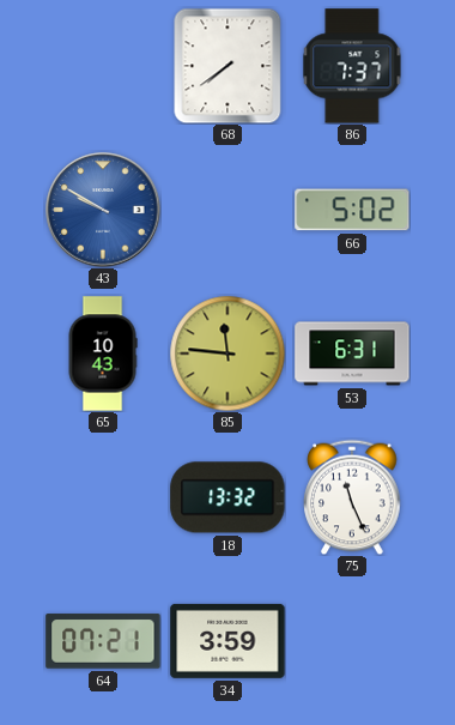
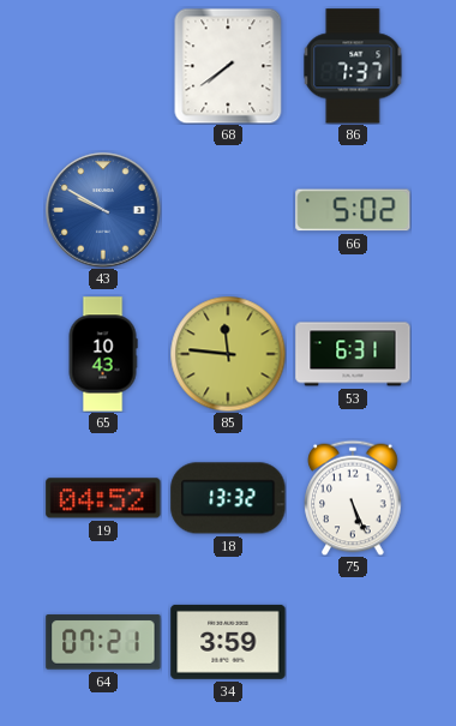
19: none -> 04:52
75: 11:26 -> 5:26
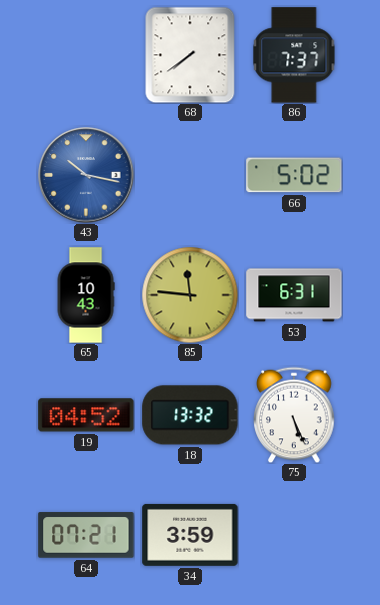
43: 9:50 -> 10:17
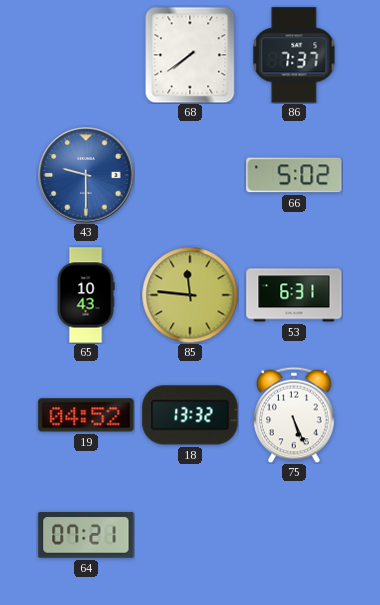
43: 10:17 -> 9:30
34: 3:59 -> none
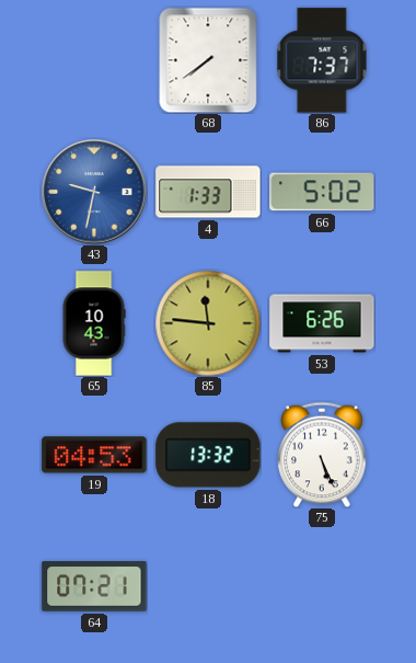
43: 9:30 -> 9:32
4: none -> 1:33
53: 6:31 -> 6:26
19: 04:52 -> 04:53
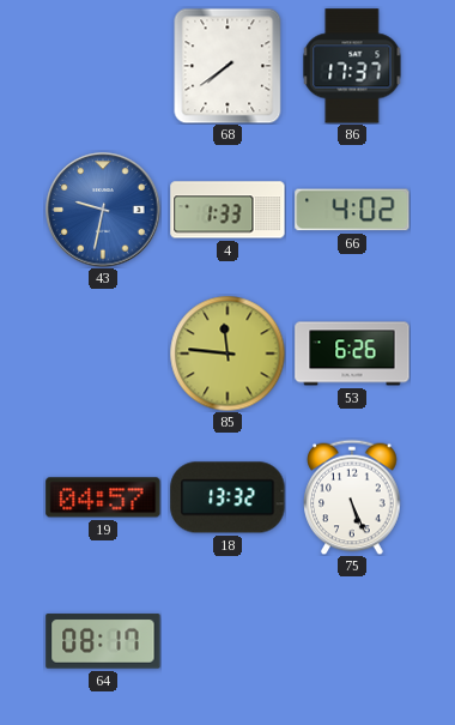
86: 7:37 -> 17:37
66: 5:02 -> 4:02
65: 10:43 -> none
19: 04:53 -> 04:57
64: 07:21 -> 08:17
